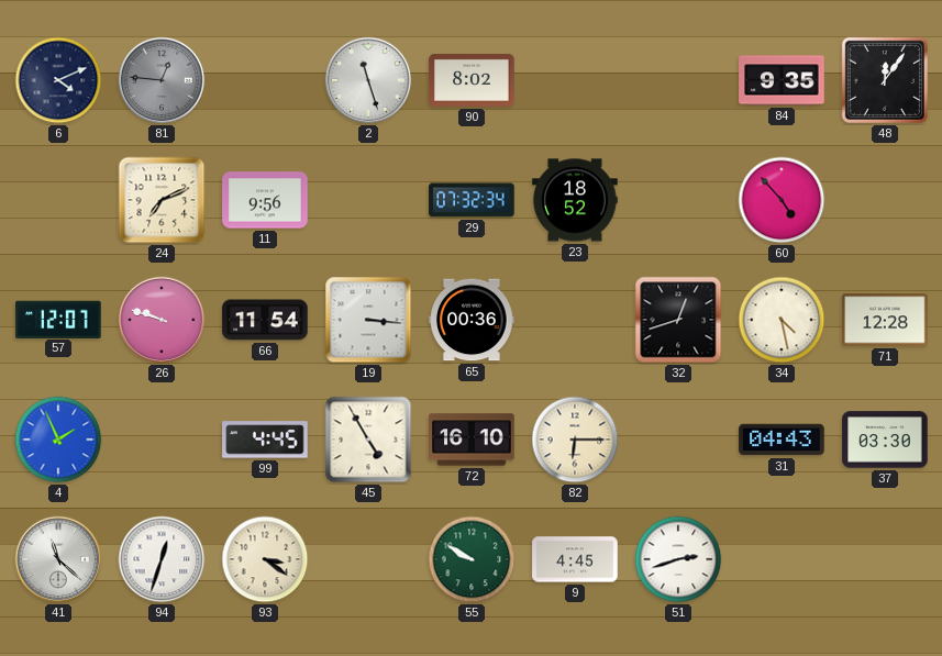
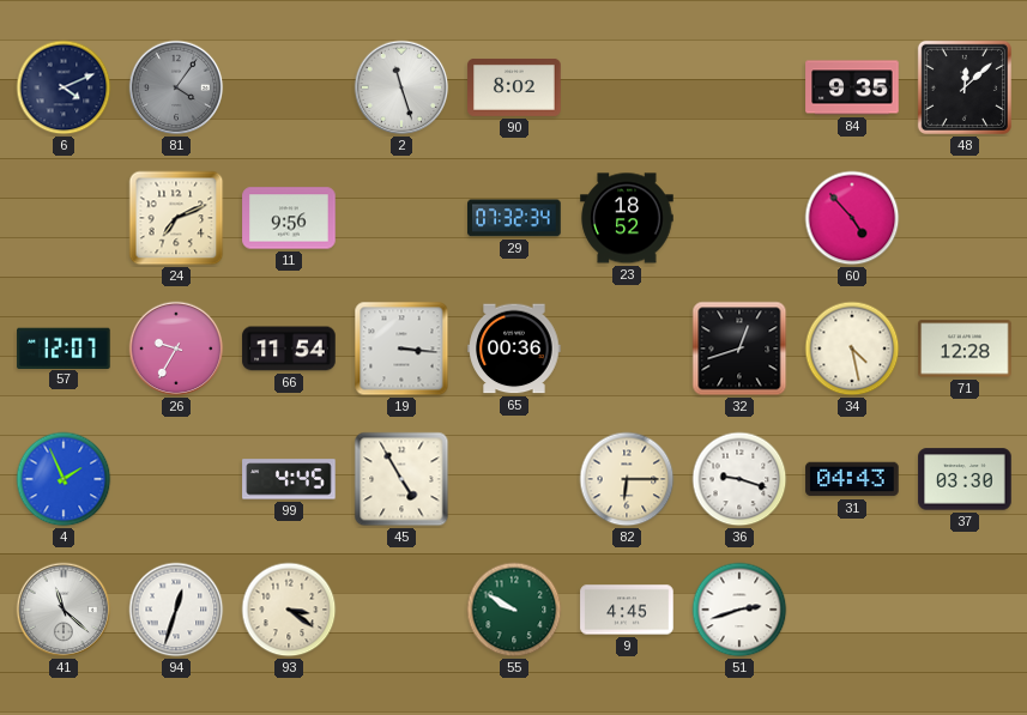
81: 12:46 -> 4:06
48: 12:06 -> 12:08
26: 9:48 -> 9:35
72: 16:10 -> none
36: none -> 9:18
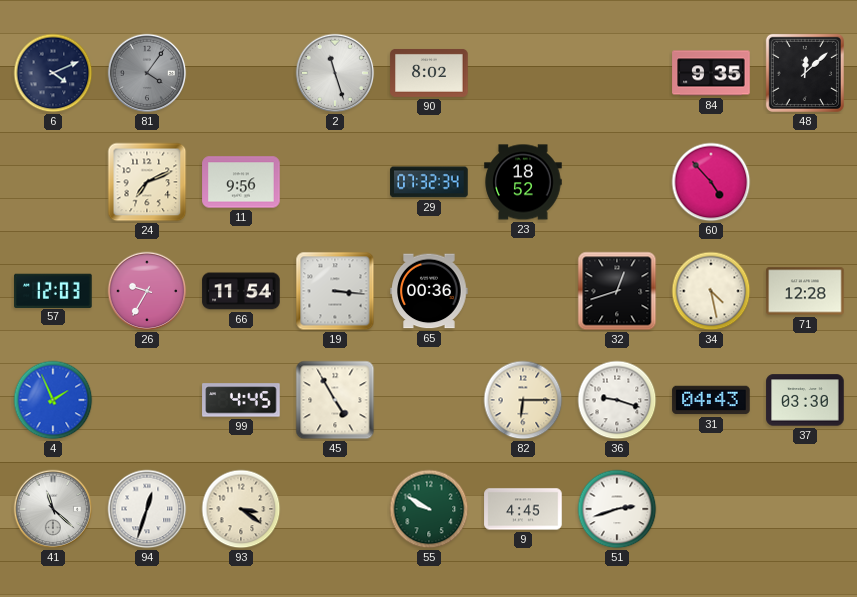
57: 12:07 -> 12:03
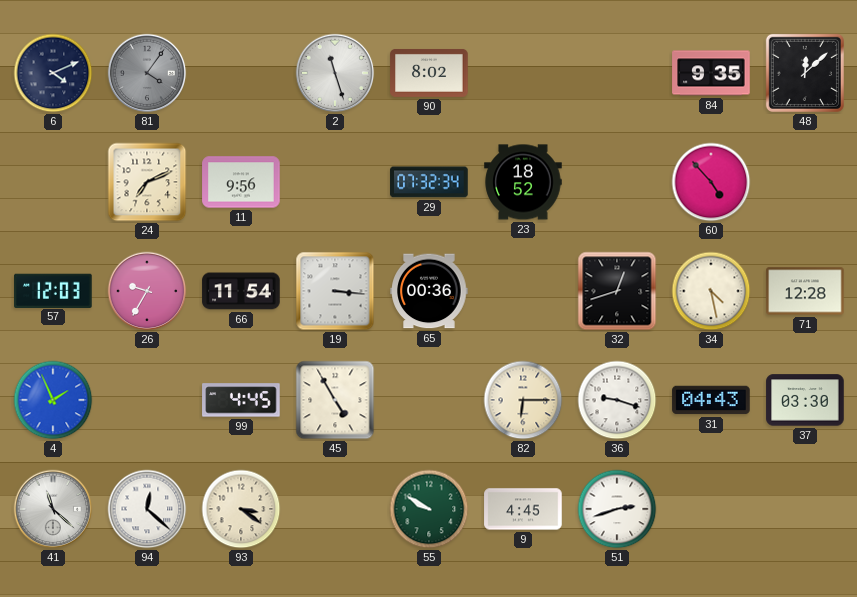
94: 12:33 -> 12:22
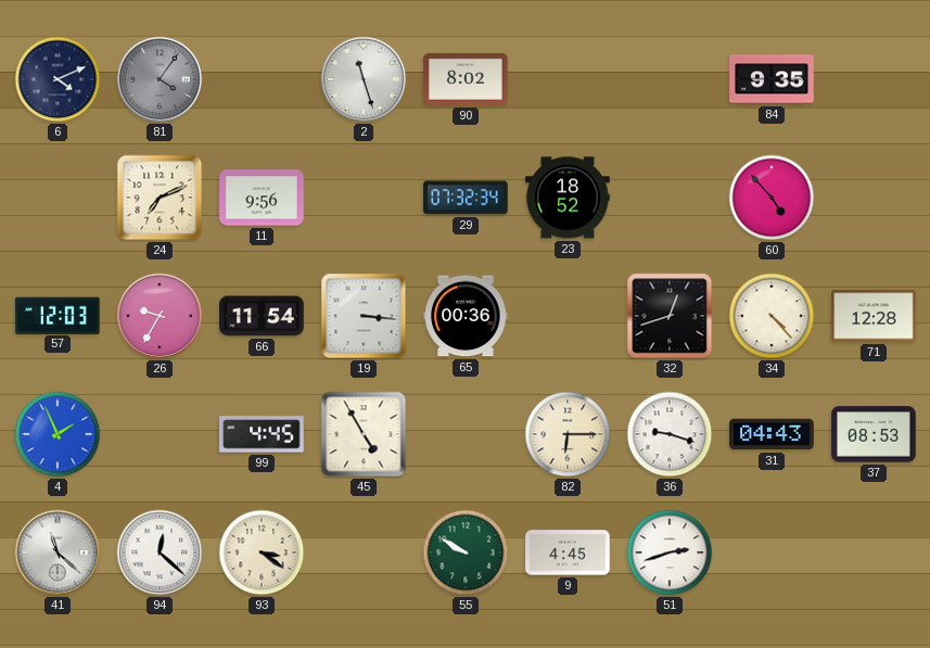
48: 12:08 -> none
34: 4:28 -> 4:23
37: 03:30 -> 08:53
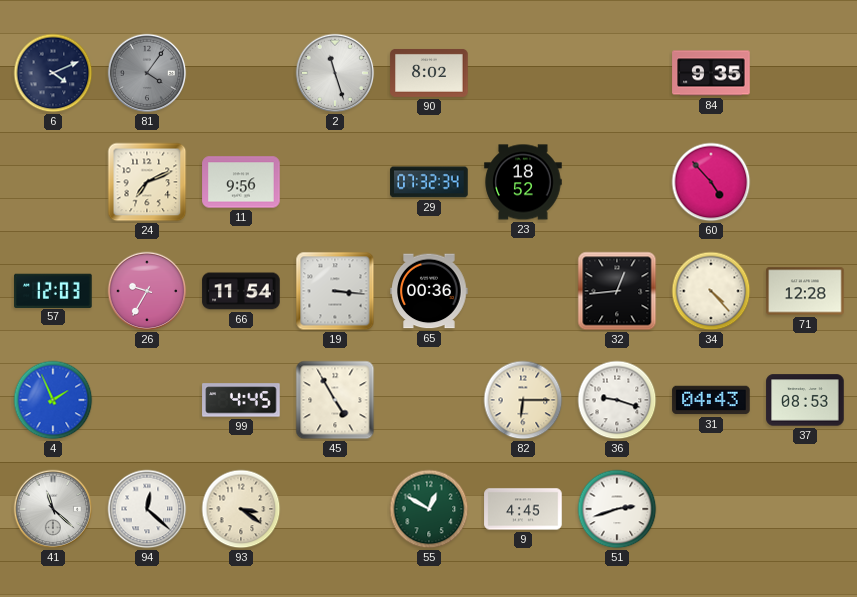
32: 12:42 -> 12:44
55: 9:50 -> 12:50
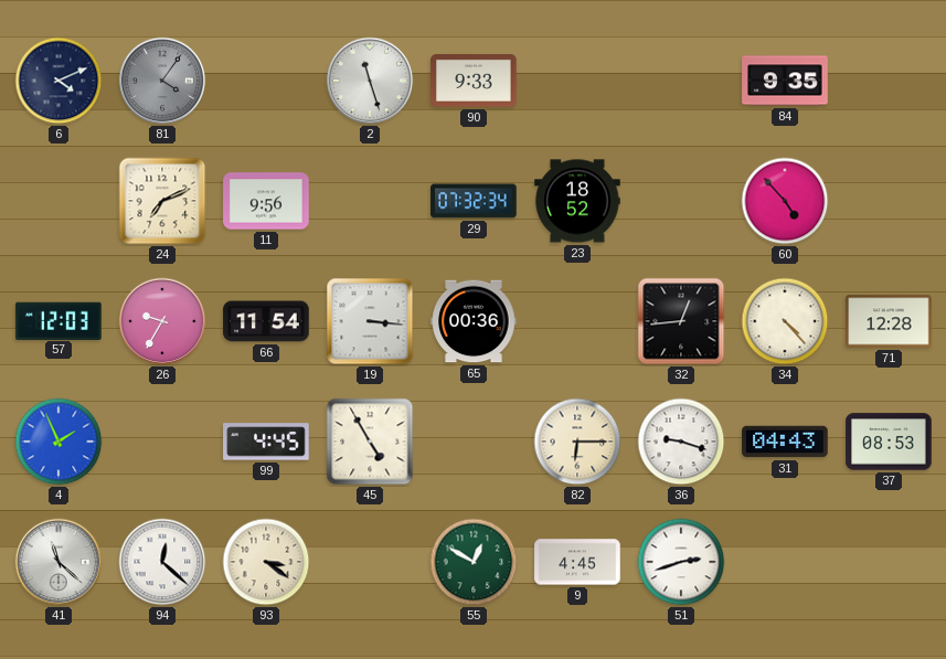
90: 8:02 -> 9:33
